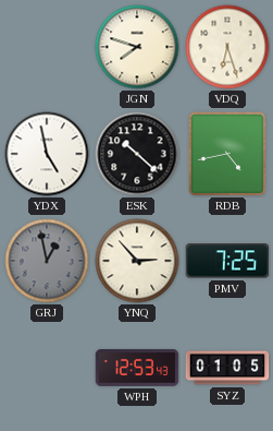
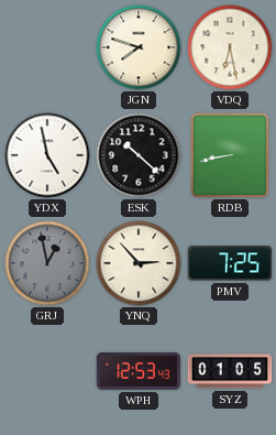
VDQ: 6:27 -> 6:28
RDB: 4:43 -> 8:43
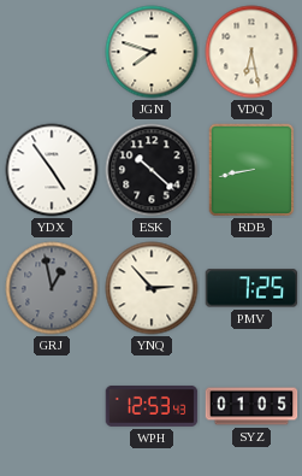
YDX: 4:58 -> 4:54
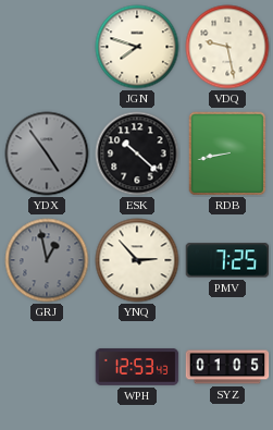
VDQ: 6:28 -> 9:28
YDX dial: white -> grey
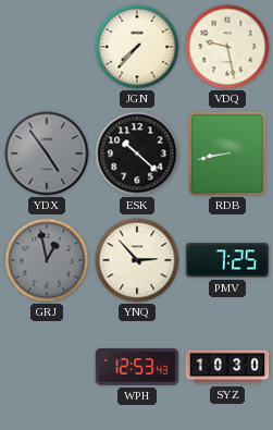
JGN: 7:48 -> 7:37
SYZ: 01:05 -> 10:30
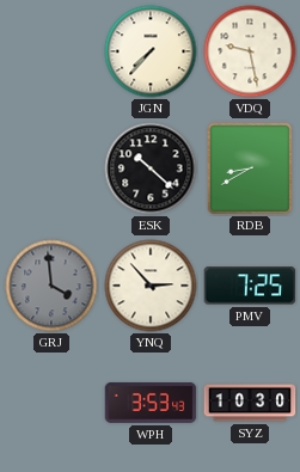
YDX: 4:54 -> none
RDB: 8:43 -> 8:40
GRJ: 12:58 -> 3:59
WPH: 12:53 -> 3:53
